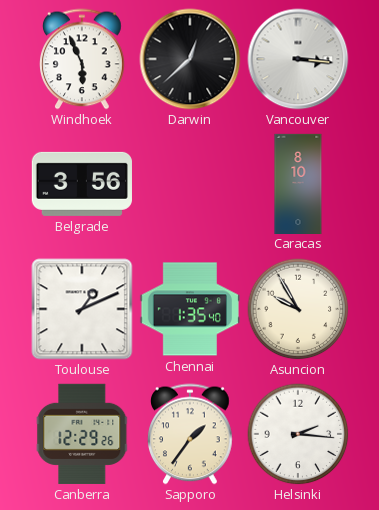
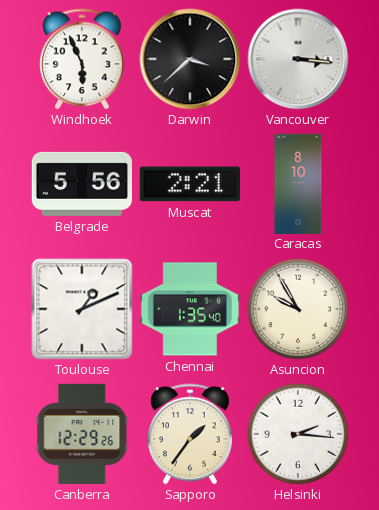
Darwin: 12:38 -> 3:38
Belgrade: 3:56 -> 5:56
Muscat: none -> 2:21
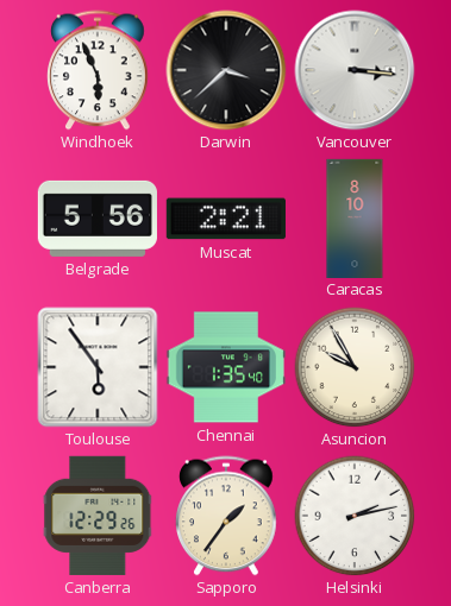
Toulouse: 1:11 -> 5:54
Helsinki: 2:16 -> 2:13
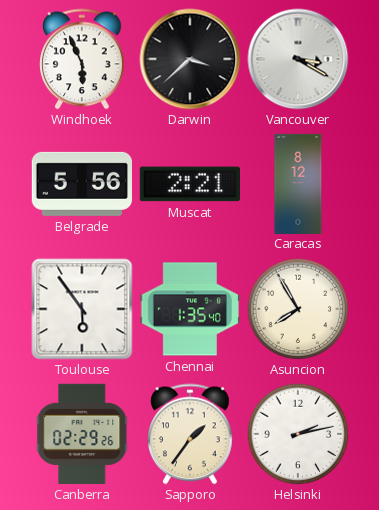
Vancouver: 3:16 -> 3:20
Caracas: 8:10 -> 8:12
Asuncion: 9:55 -> 7:55
Canberra: 12:29 -> 02:29
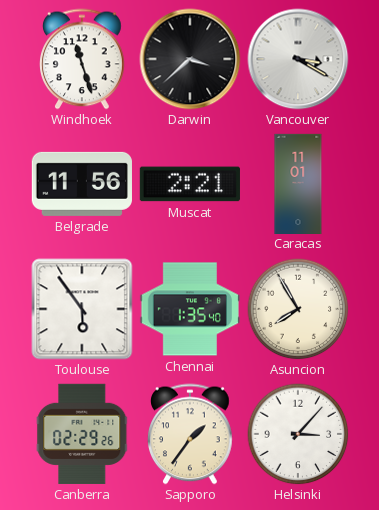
Windhoek: 5:56 -> 11:27
Belgrade: 5:56 -> 11:56
Caracas: 8:12 -> 11:01
Helsinki: 2:13 -> 3:07
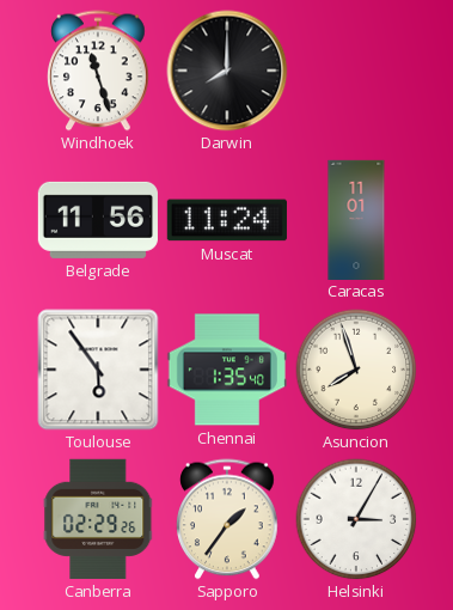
Darwin: 3:38 -> 8:00
Vancouver: 3:20 -> none
Muscat: 2:21 -> 11:24
Asuncion: 7:55 -> 7:57
Helsinki: 3:07 -> 3:05
